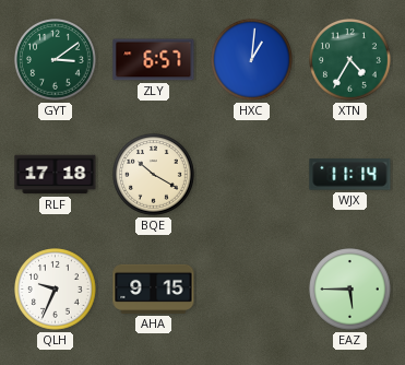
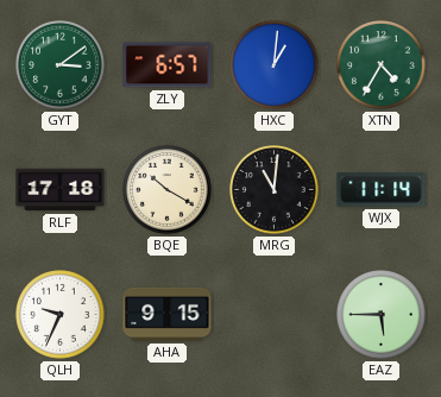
MRG: none -> 11:01
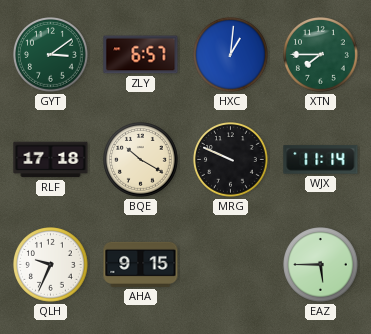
XTN: 4:35 -> 7:45
MRG: 11:01 -> 9:49
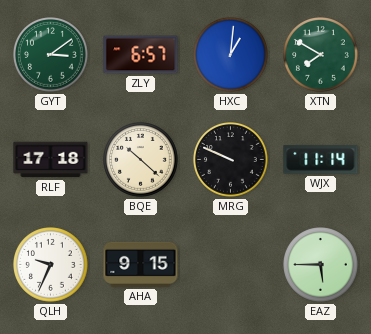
XTN: 7:45 -> 7:50
BQE: 10:20 -> 10:22
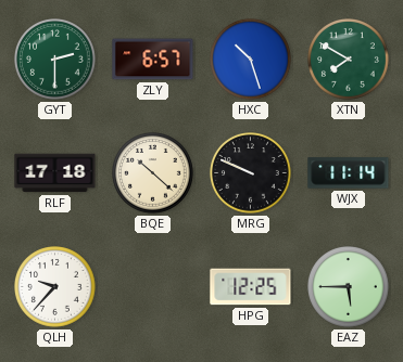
GYT: 3:09 -> 2:30
HXC: 1:01 -> 10:27
QLH: 9:34 -> 9:37
AHA: 9:15 -> none
HPG: none -> 12:25
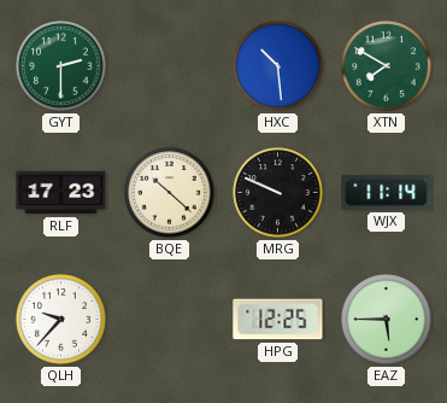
ZLY: 6:57 -> none
HXC: 10:27 -> 10:29
RLF: 17:18 -> 17:23
